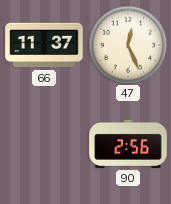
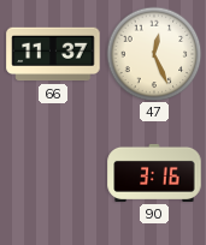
90: 2:56 -> 3:16
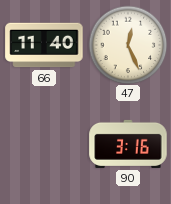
66: 11:37 -> 11:40
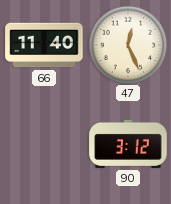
90: 3:16 -> 3:12
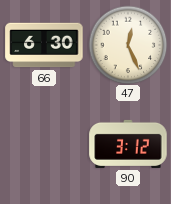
66: 11:40 -> 6:30
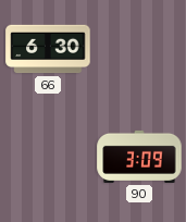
47: 12:26 -> none
90: 3:12 -> 3:09
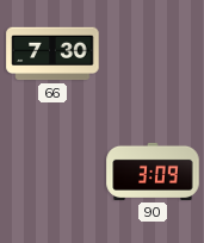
66: 6:30 -> 7:30
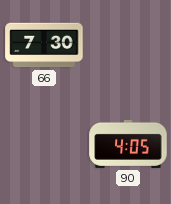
90: 3:09 -> 4:05
